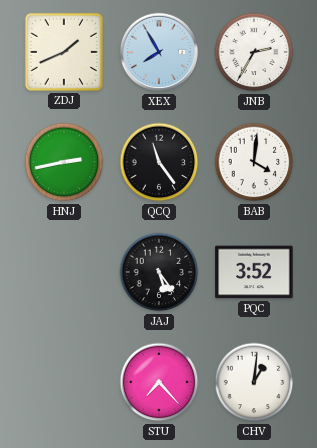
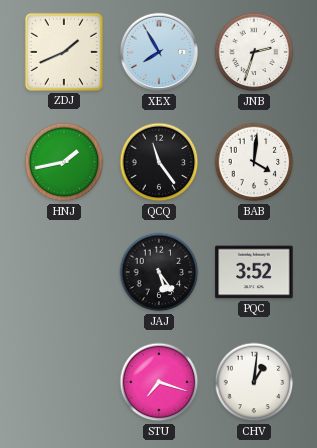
JNB: 2:35 -> 2:33
HNJ: 2:43 -> 1:43
STU: 7:23 -> 7:18
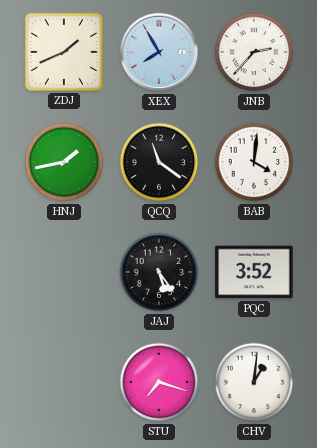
JNB: 2:33 -> 2:37
QCQ: 11:24 -> 11:21
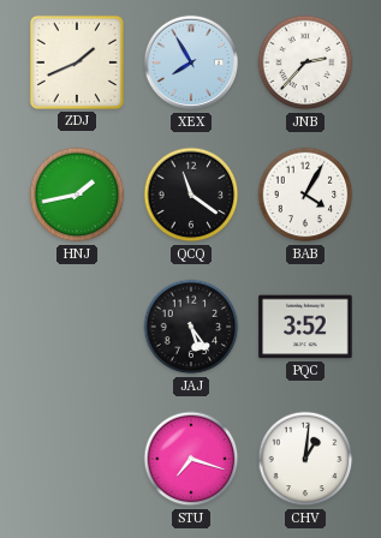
BAB: 4:01 -> 4:05
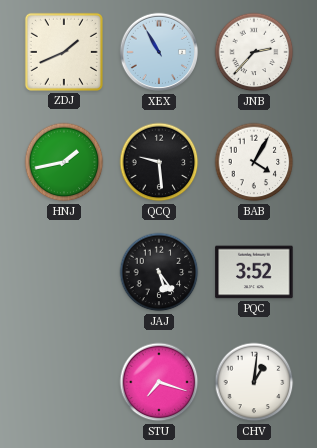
XEX: 7:55 -> 10:55
QCQ: 11:21 -> 9:29
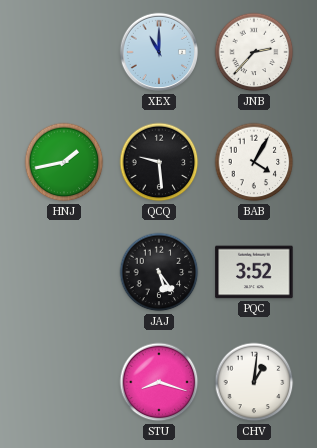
ZDJ: 1:41 -> none
XEX: 10:55 -> 11:00
STU: 7:18 -> 8:18
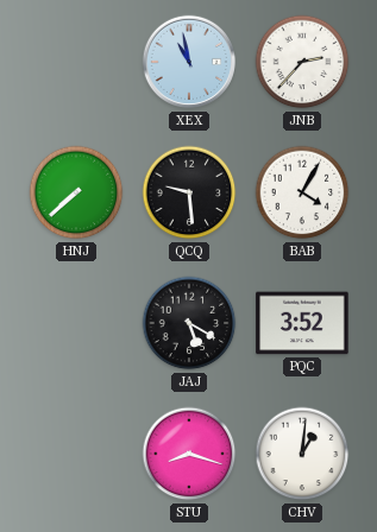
XEX: 11:00 -> 10:58
HNJ: 1:43 -> 7:38
JAJ: 5:24 -> 5:20
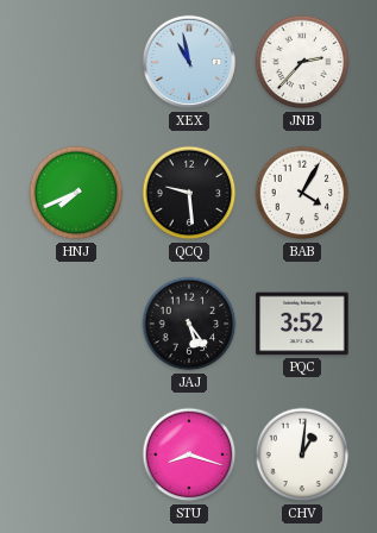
HNJ: 7:38 -> 7:41
JAJ: 5:20 -> 5:24
